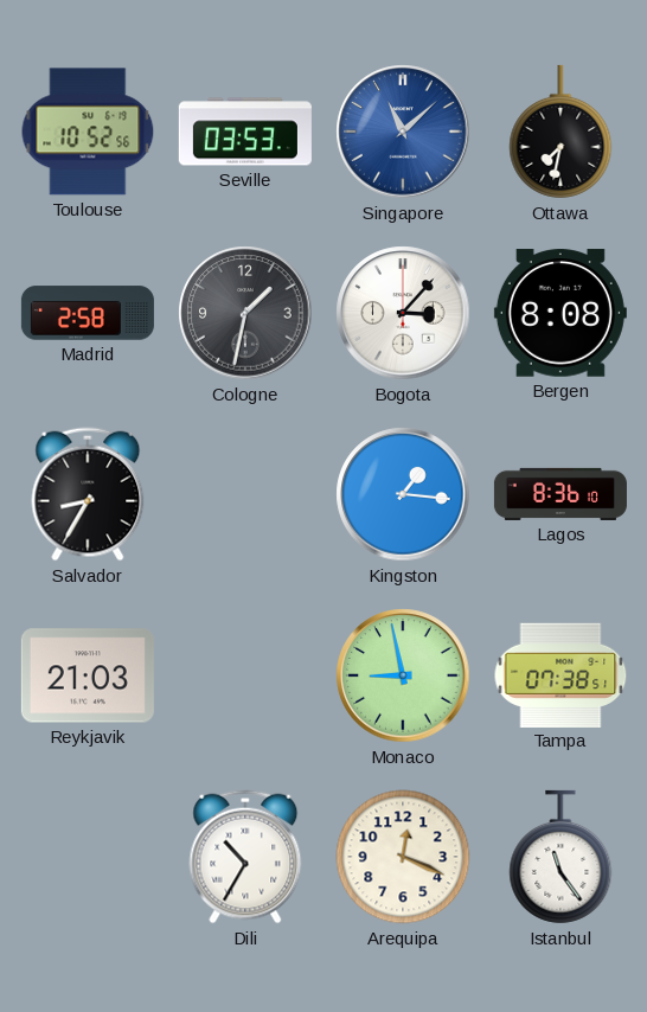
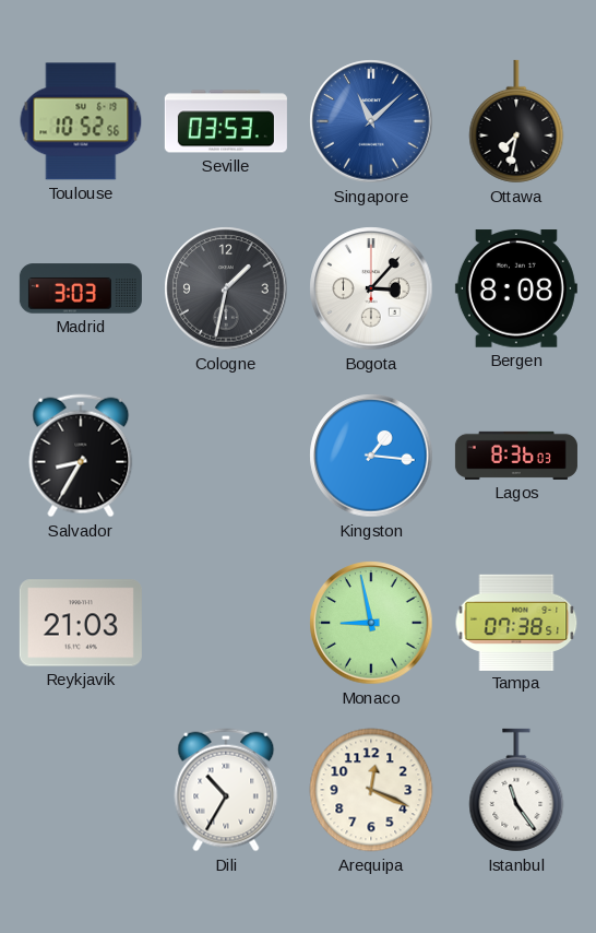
Madrid: 2:58 -> 3:03
Lagos: 8:36:10 -> 8:36:03
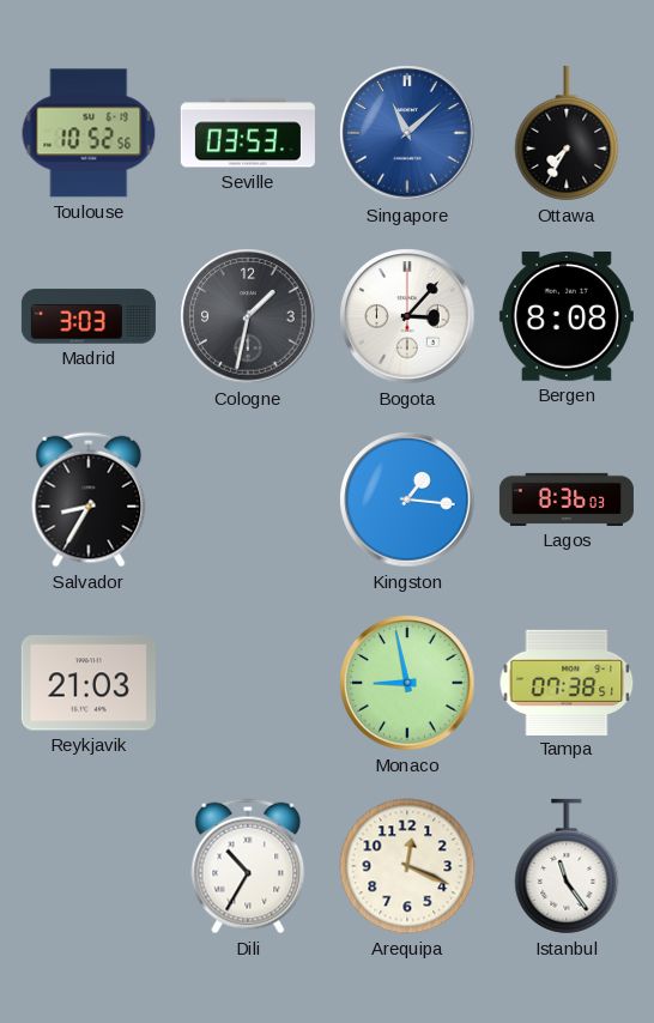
Ottawa: 7:32 -> 7:35
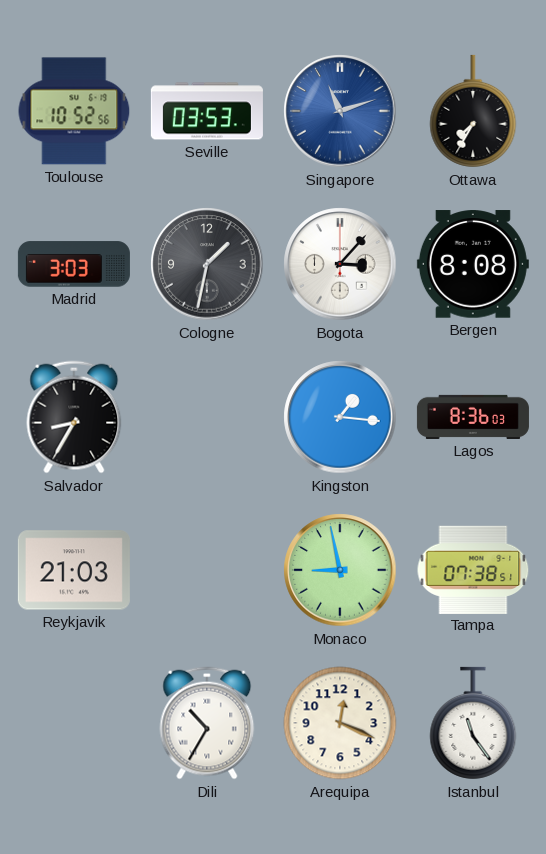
Singapore: 11:08 -> 11:12
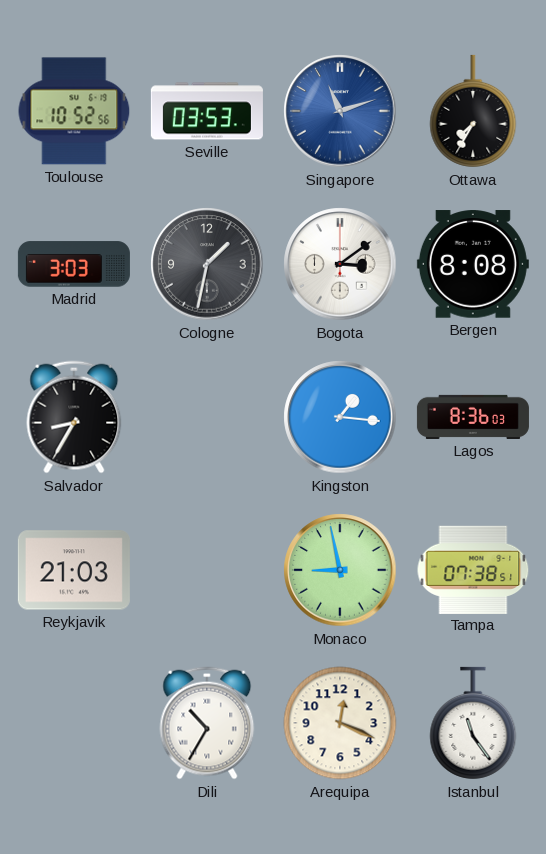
Bogota: 3:07 -> 3:09
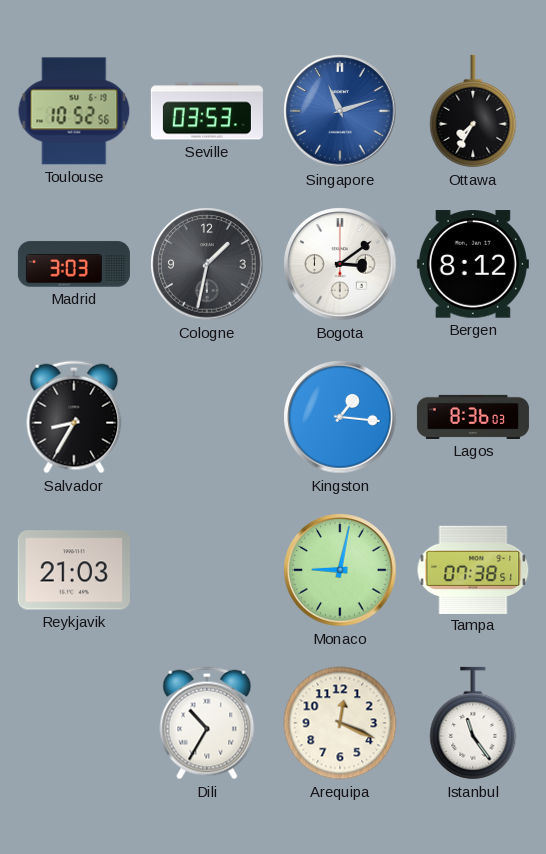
Bergen: 8:08 -> 8:12
Monaco: 8:58 -> 9:02
